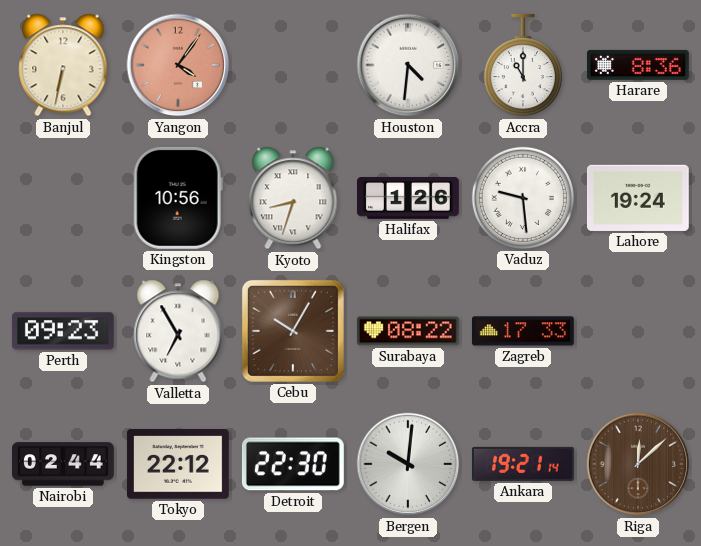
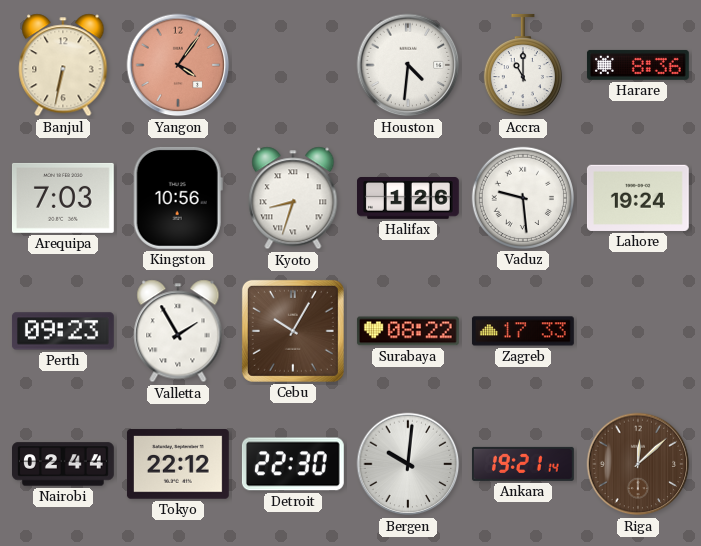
Arequipa: none -> 7:03
Valletta: 6:55 -> 1:55
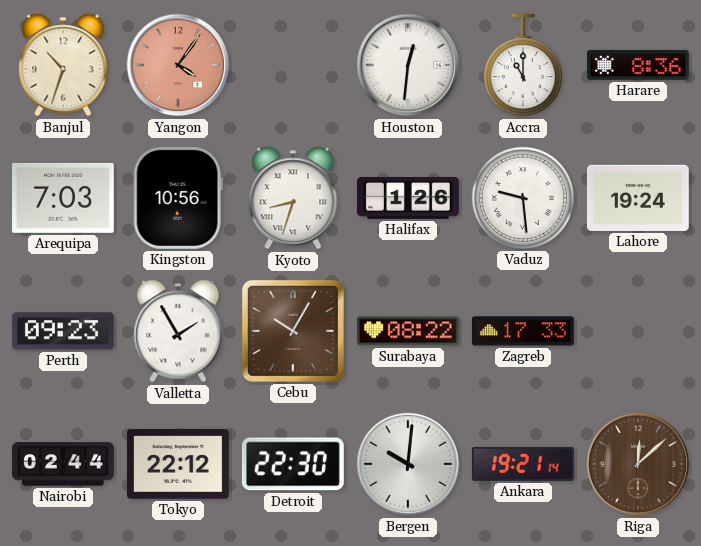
Banjul: 6:32 -> 10:33
Houston: 4:31 -> 12:31
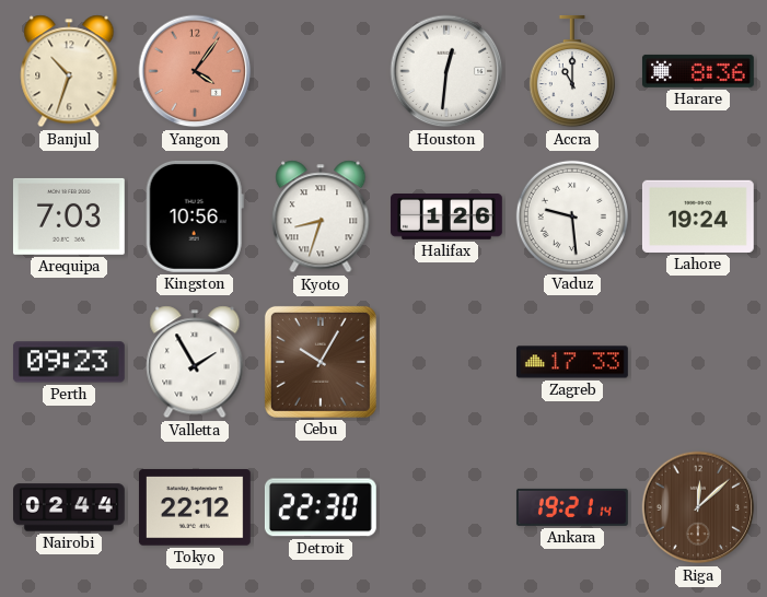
Surabaya: 08:22 -> none
Bergen: 10:01 -> none
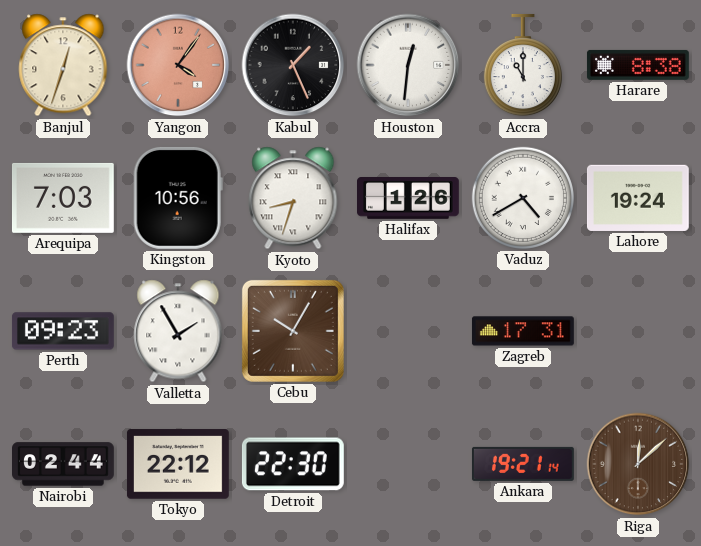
Banjul: 10:33 -> 12:33
Kabul: none -> 1:26
Harare: 8:36 -> 8:38
Vaduz: 9:29 -> 4:40
Zagreb: 17:33 -> 17:31
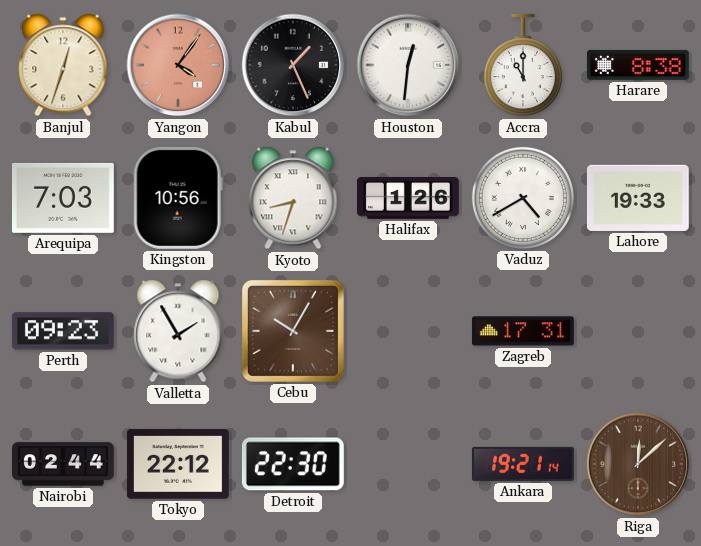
Lahore: 19:24 -> 19:33
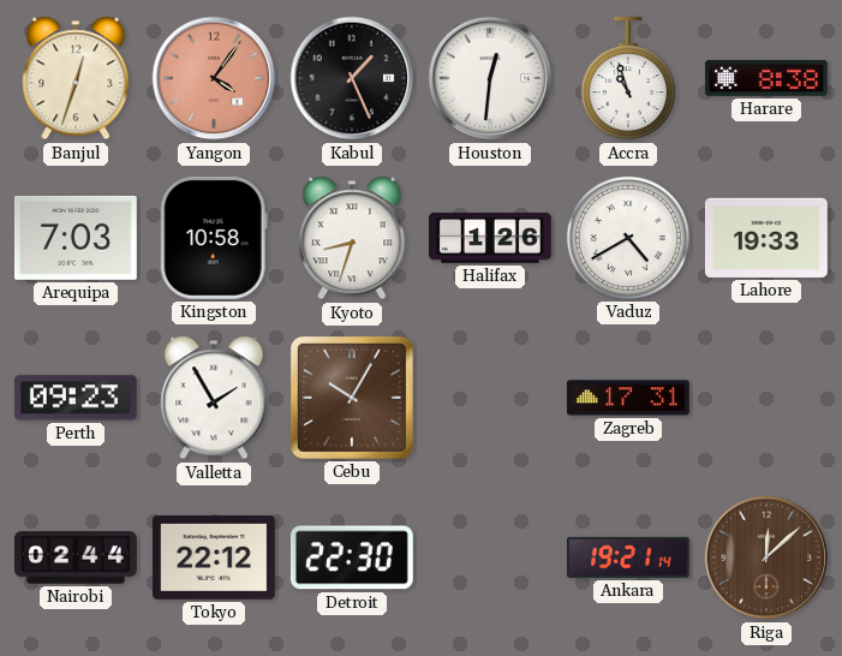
Accra: 11:00 -> 10:57
Kingston: 10:56 -> 10:58
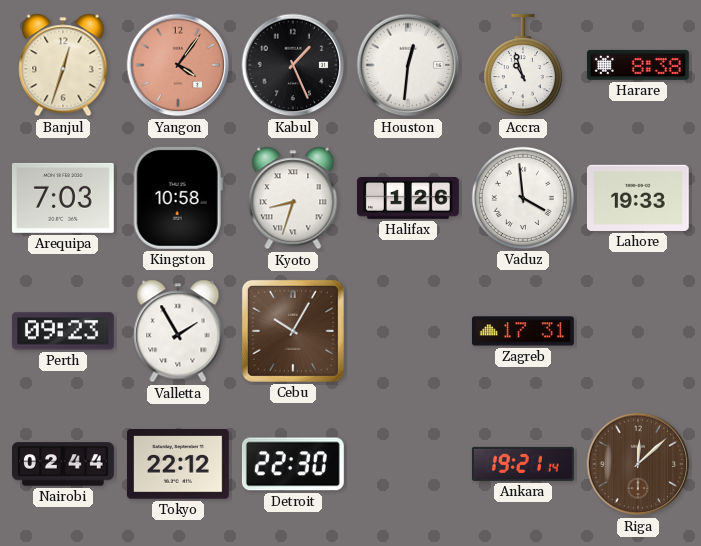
Vaduz: 4:40 -> 3:59
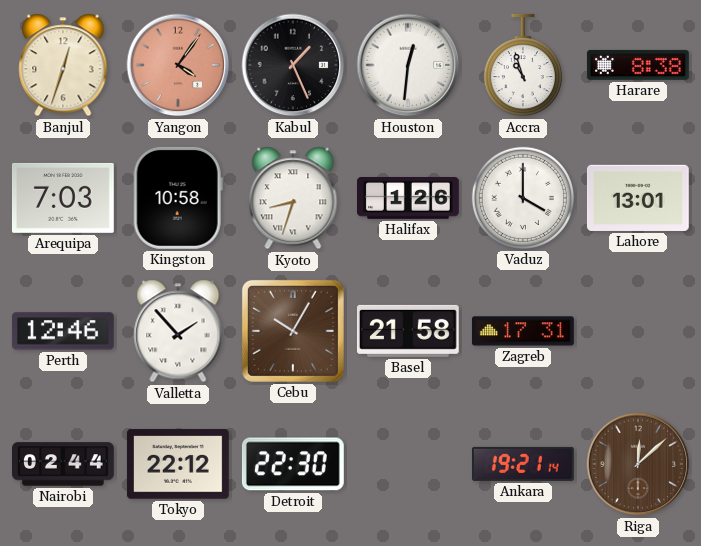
Vaduz: 3:59 -> 4:00
Lahore: 19:33 -> 13:01
Perth: 09:23 -> 12:46
Valletta: 1:55 -> 1:53
Basel: none -> 21:58
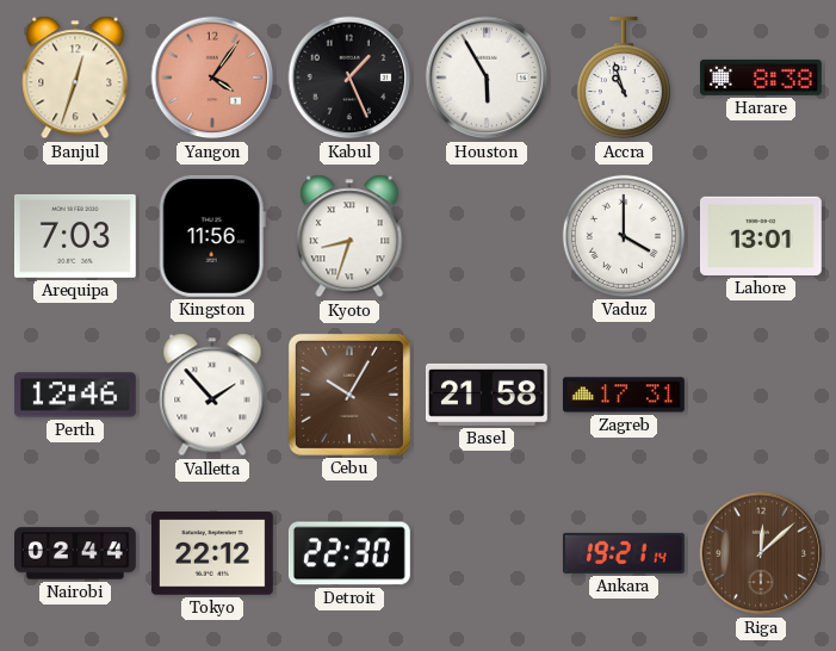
Houston: 12:31 -> 5:55
Kingston: 10:58 -> 11:56
Halifax: 1:26 -> none
